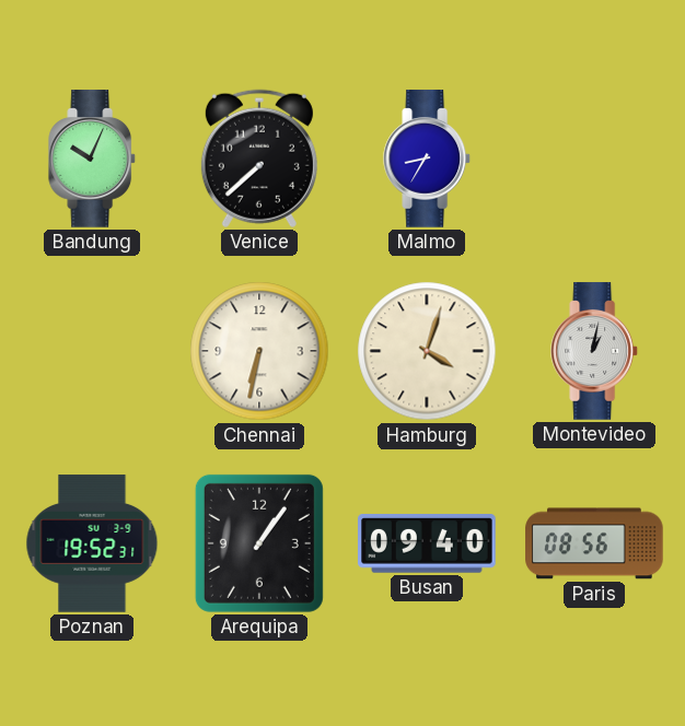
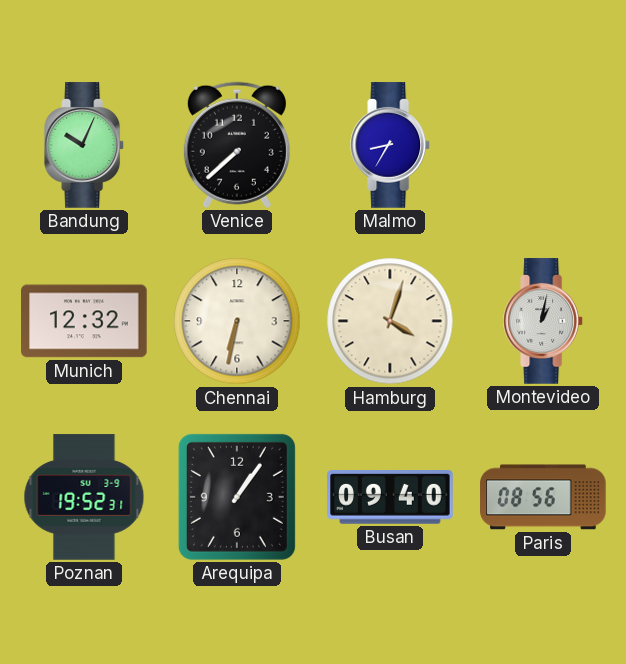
Munich: none -> 12:32
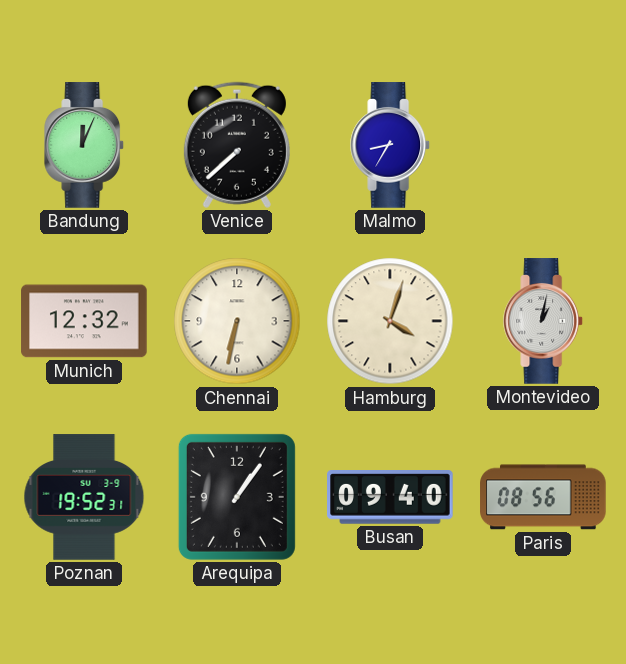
Bandung: 10:04 -> 12:04
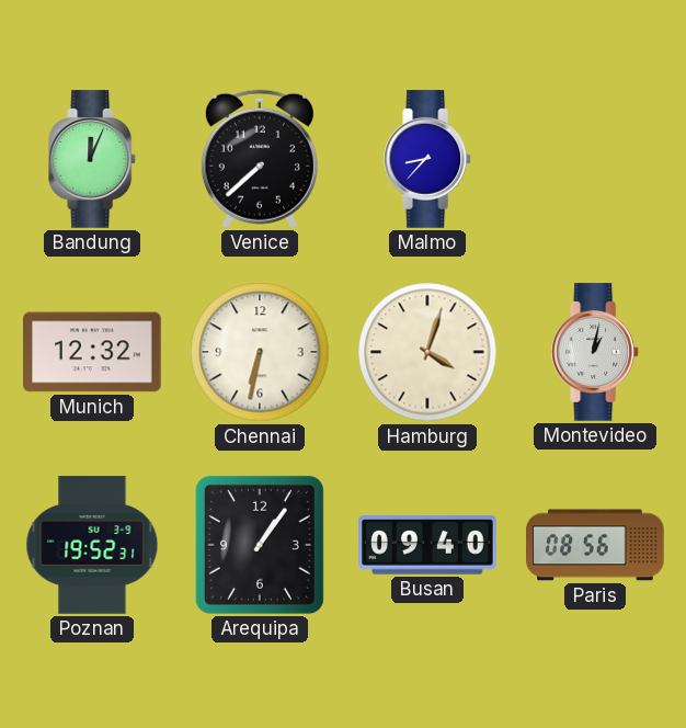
Malmo: 8:35 -> 8:37
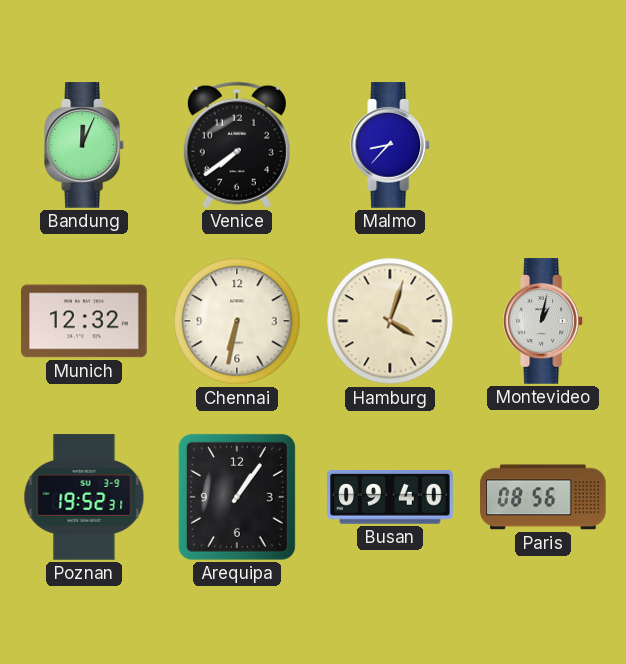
Venice: 7:38 -> 7:39
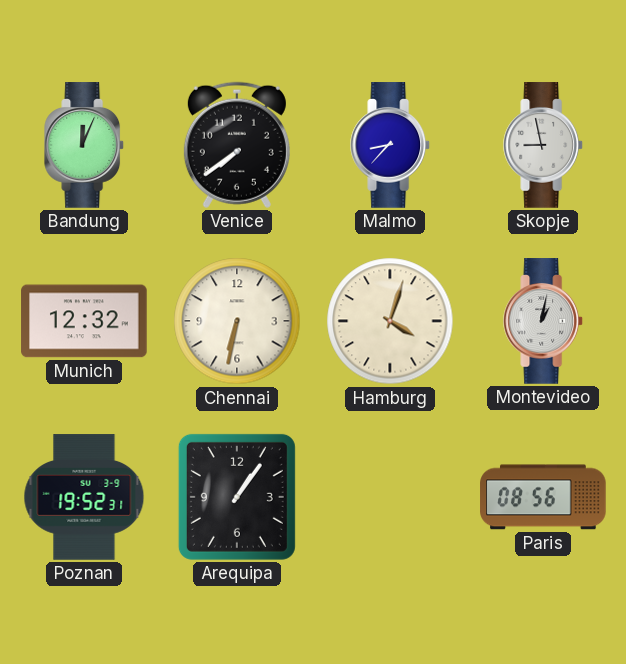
Skopje: none -> 8:58
Busan: 09:40 -> none
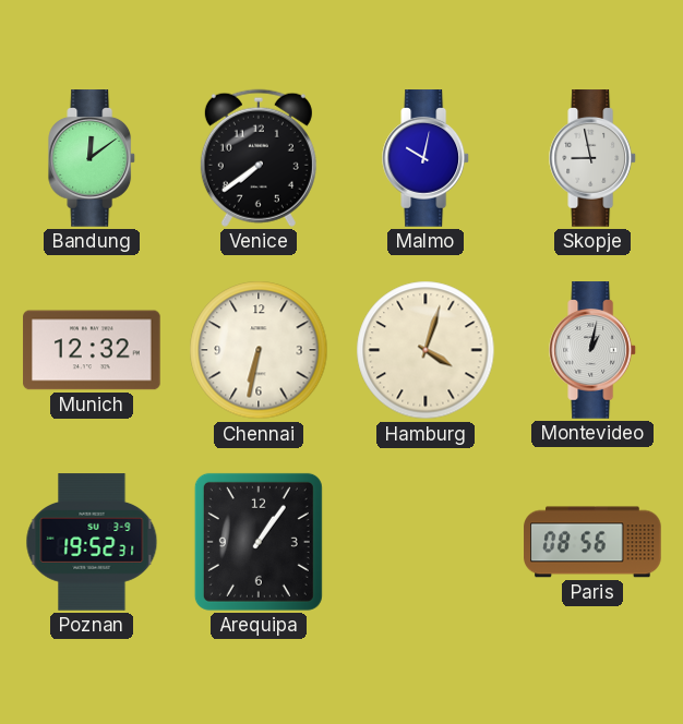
Bandung: 12:04 -> 12:09
Malmo: 8:37 -> 10:02
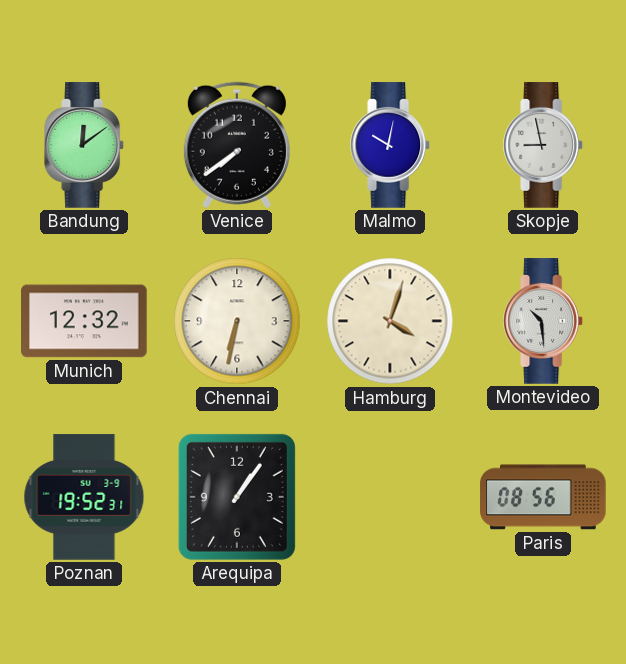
Montevideo: 1:02 -> 10:29
